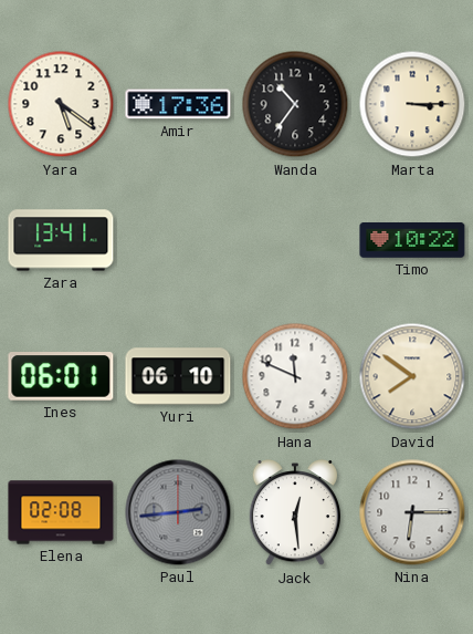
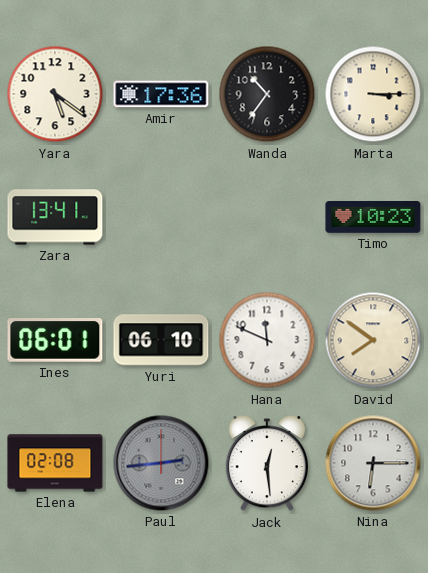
Timo: 10:22 -> 10:23
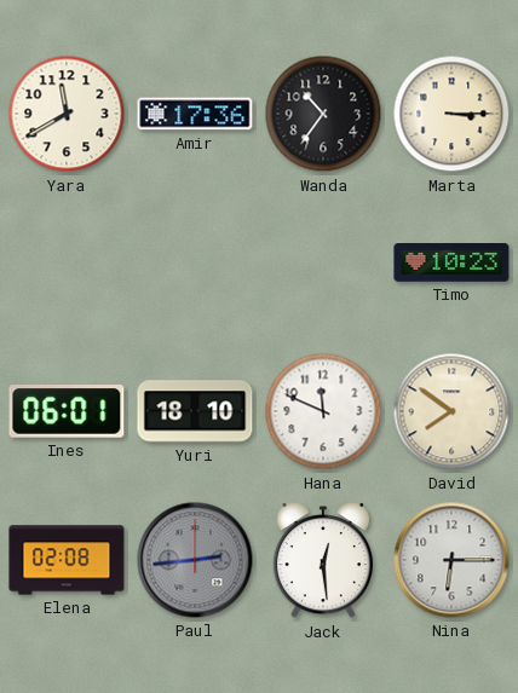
Yara: 5:21 -> 11:40
Zara: 13:41 -> none
Yuri: 06:10 -> 18:10
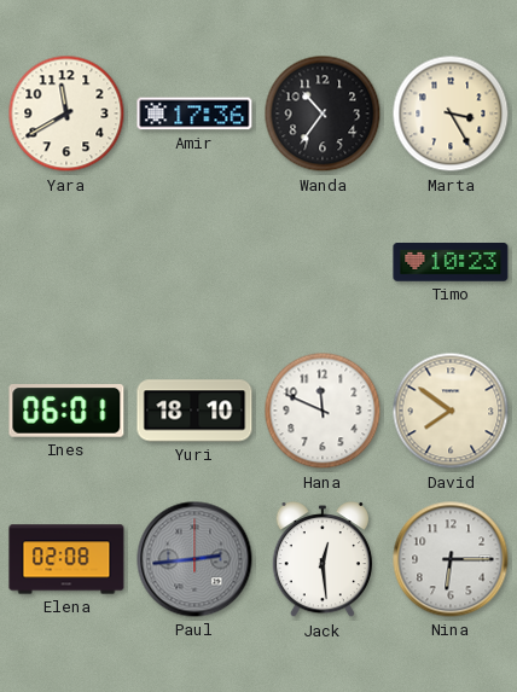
Marta: 3:15 -> 3:25
